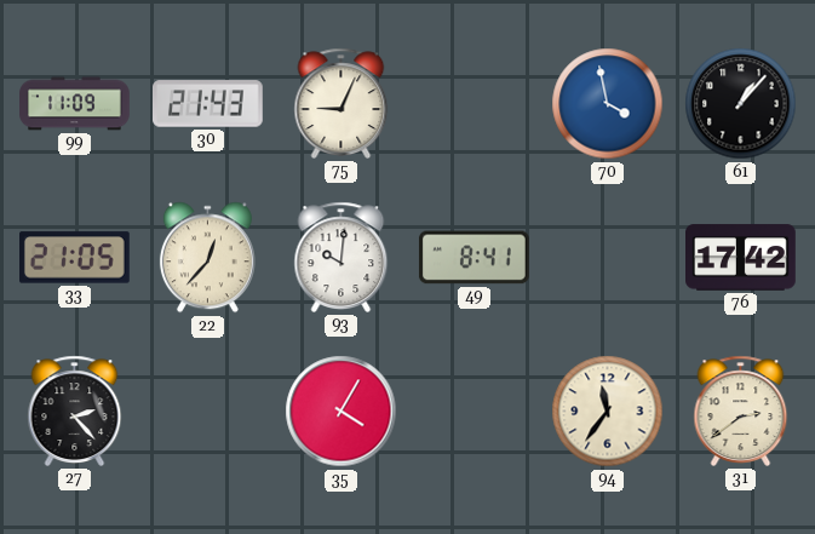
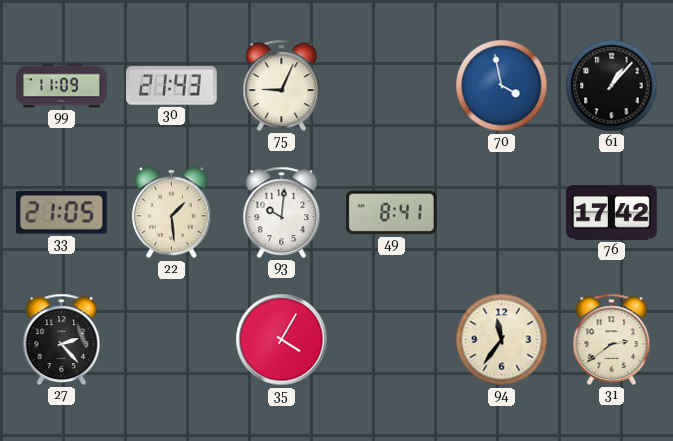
22: 12:37 -> 1:29
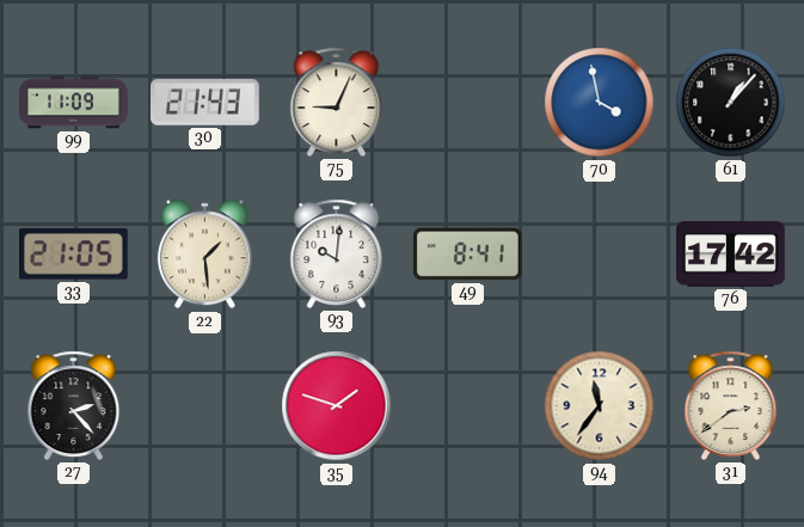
35: 4:05 -> 1:48
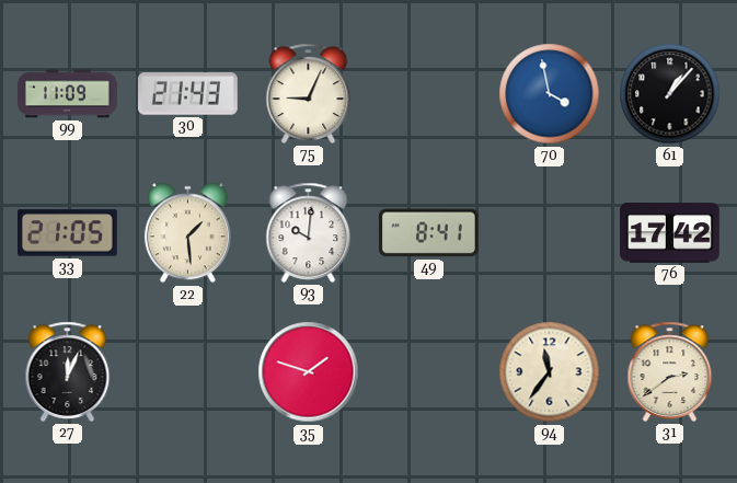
27: 2:23 -> 12:04
